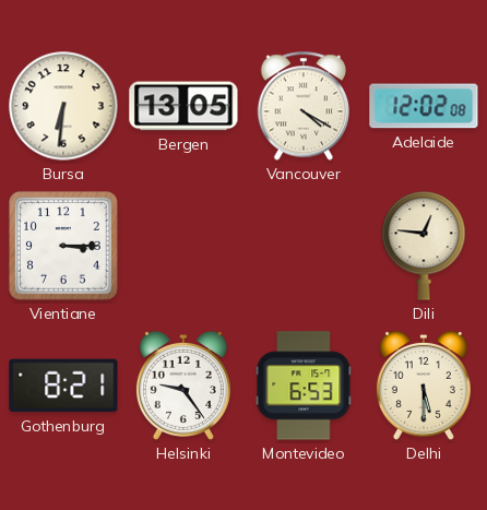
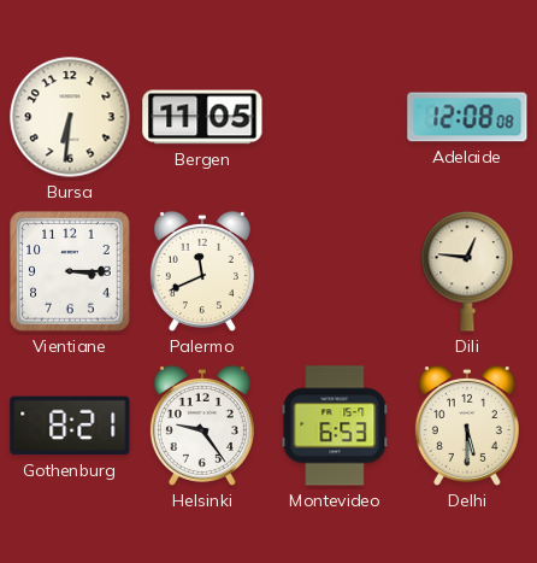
Bergen: 13:05 -> 11:05
Vancouver: 4:20 -> none
Adelaide: 12:02 -> 12:08
Palermo: none -> 11:41
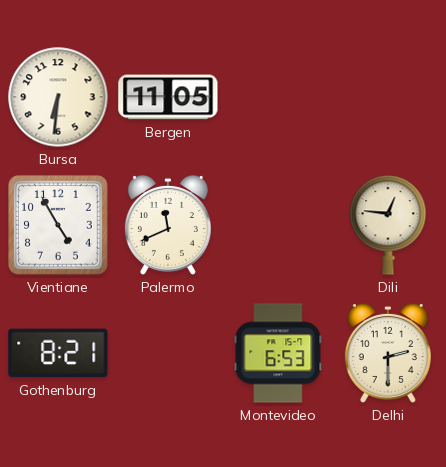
Adelaide: 12:08 -> none
Vientiane: 3:15 -> 4:55
Helsinki: 9:24 -> none
Delhi: 5:30 -> 2:30
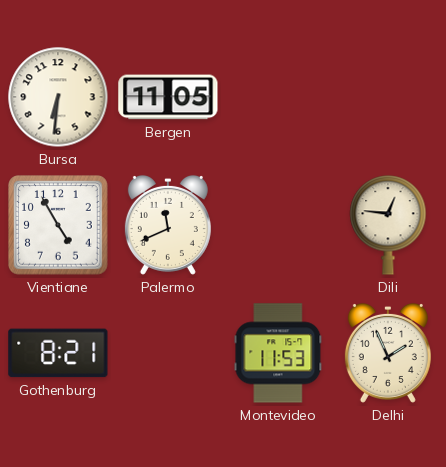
Montevideo: 6:53 -> 11:53
Delhi: 2:30 -> 1:56
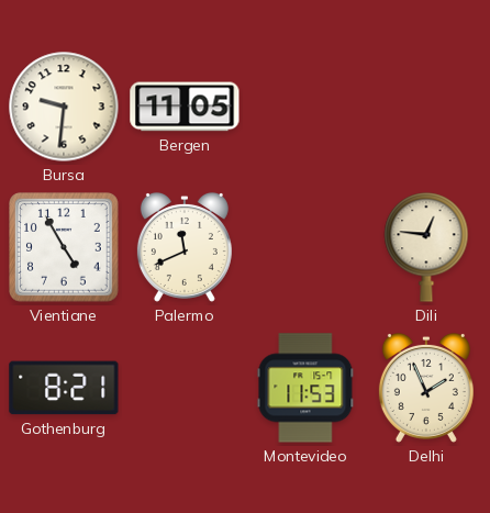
Bursa: 6:31 -> 9:31
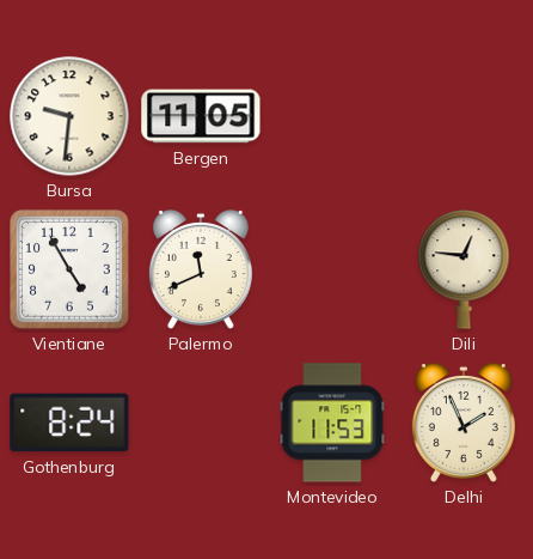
Gothenburg: 8:21 -> 8:24
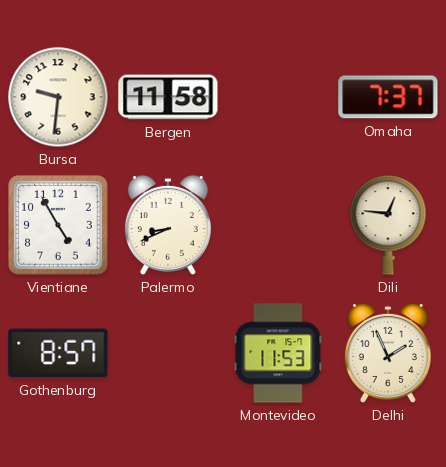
Bergen: 11:05 -> 11:58
Omaha: none -> 7:37
Palermo: 11:41 -> 8:41
Gothenburg: 8:24 -> 8:57
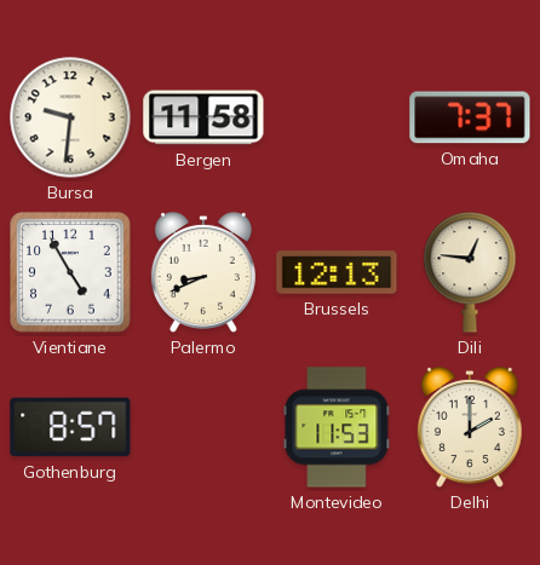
Brussels: none -> 12:13
Delhi: 1:56 -> 2:00
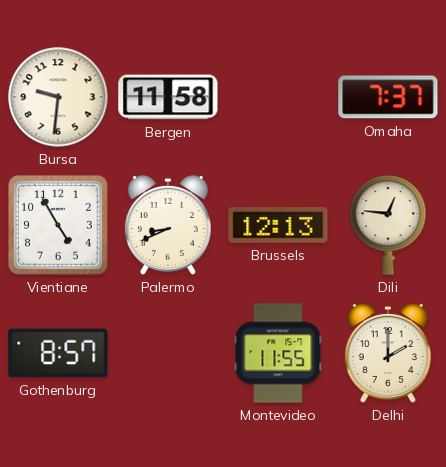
Montevideo: 11:53 -> 11:55
